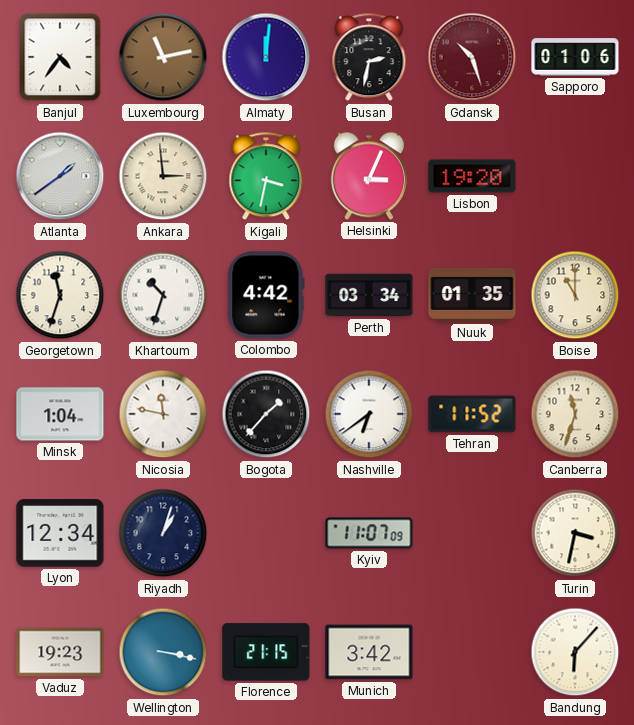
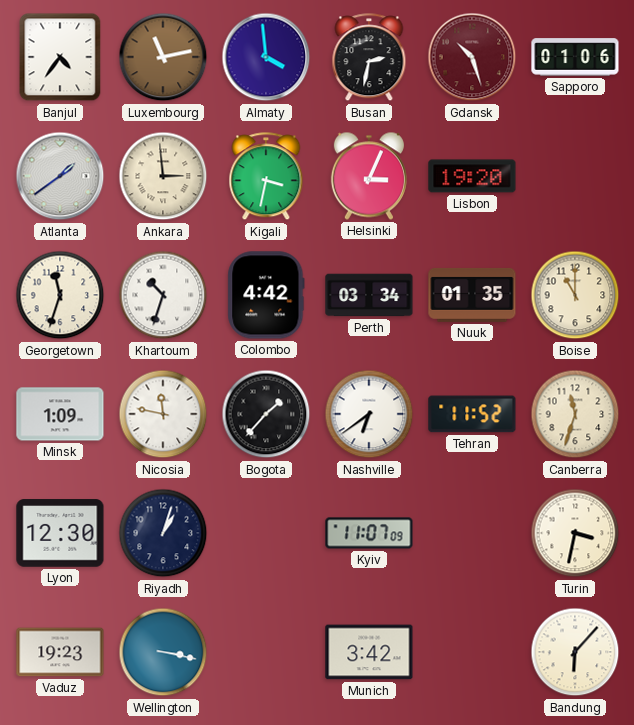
Almaty: 12:01 -> 3:59
Minsk: 1:04 -> 1:09
Lyon: 12:34 -> 12:30
Florence: 21:15 -> none
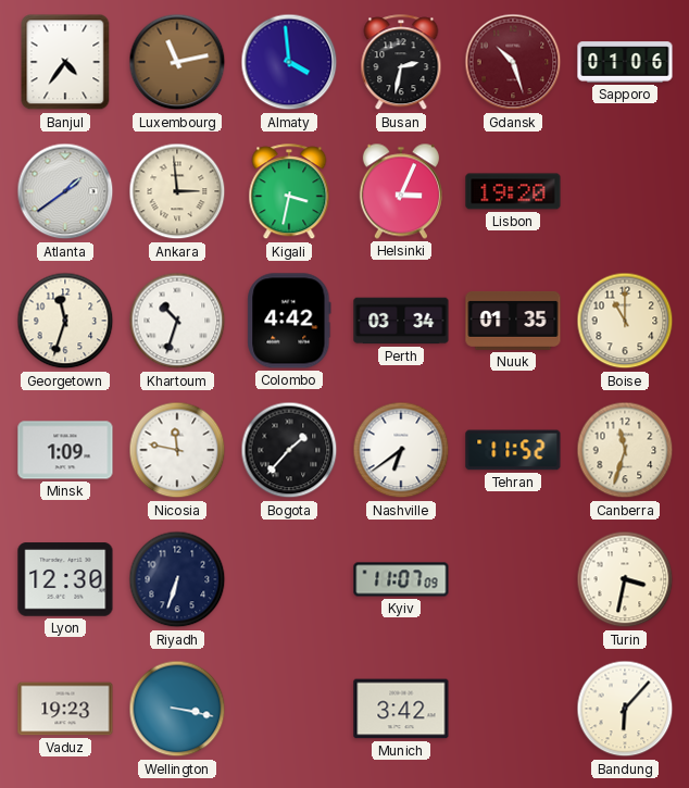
Riyadh: 1:03 -> 6:33
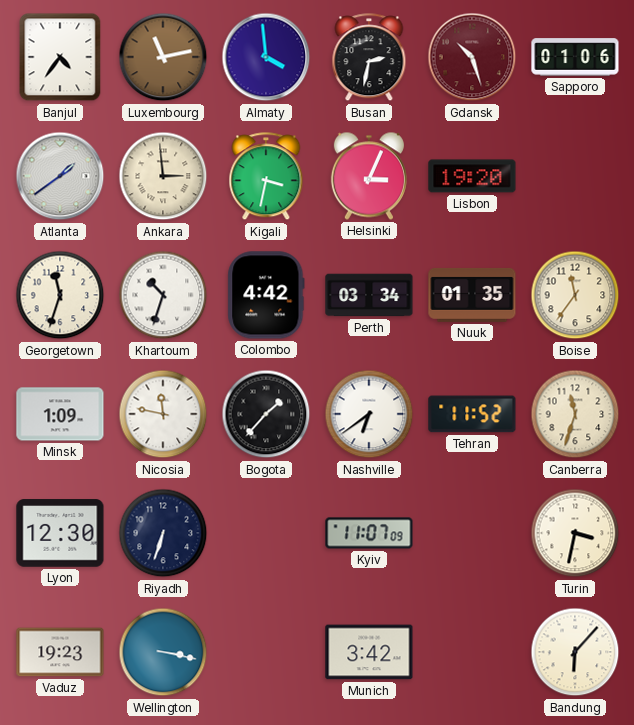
Boise: 11:00 -> 11:36
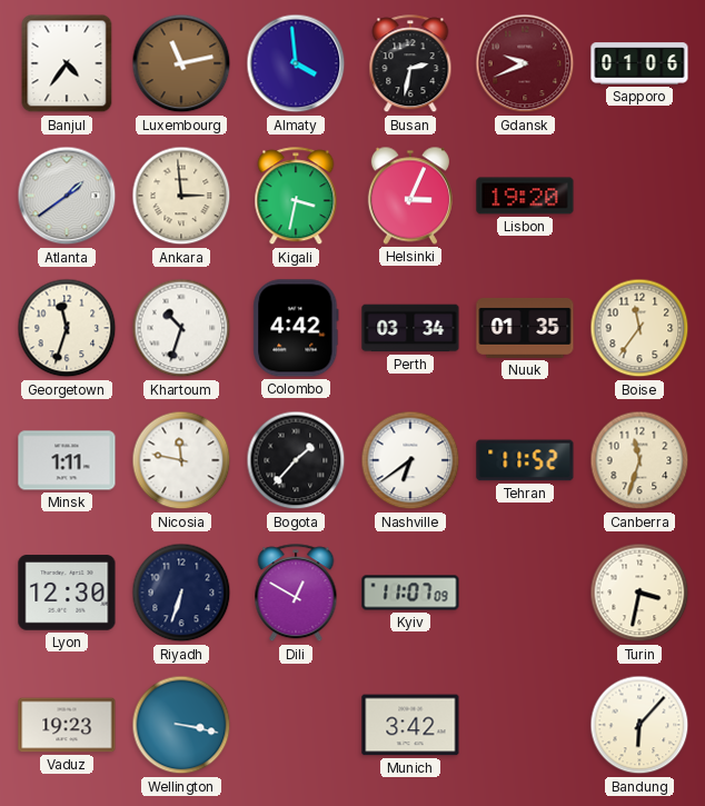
Gdansk: 10:27 -> 9:41
Minsk: 1:09 -> 1:11
Dili: none -> 12:50
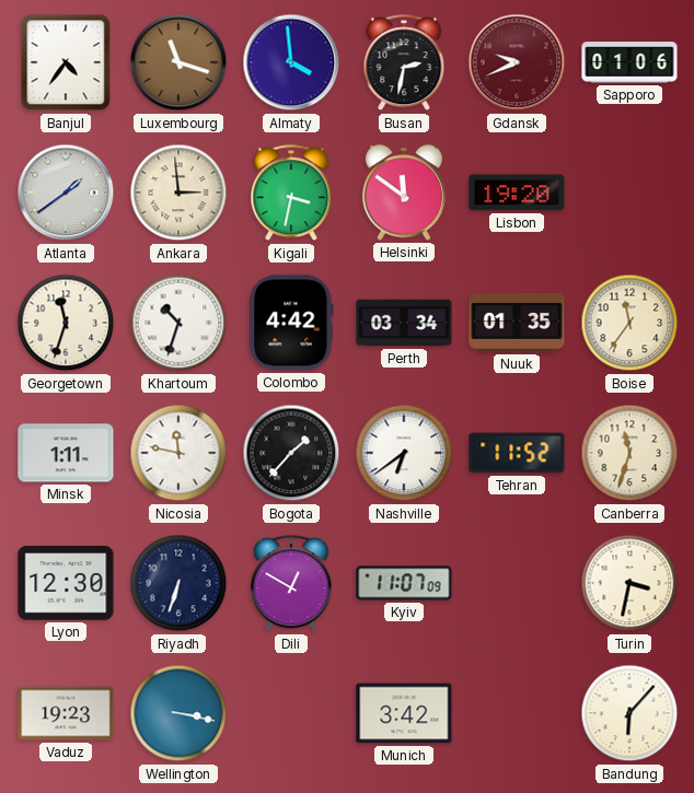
Luxembourg: 11:13 -> 11:18
Helsinki: 3:04 -> 11:51
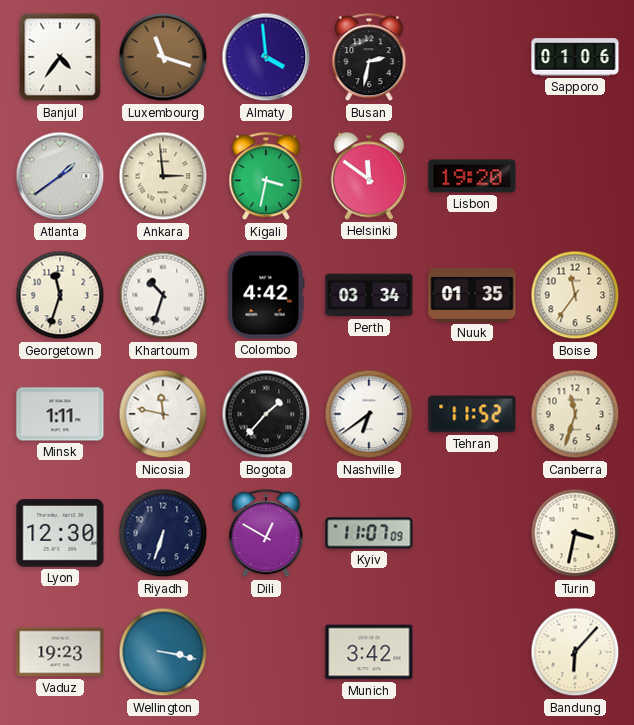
Gdansk: 9:41 -> none
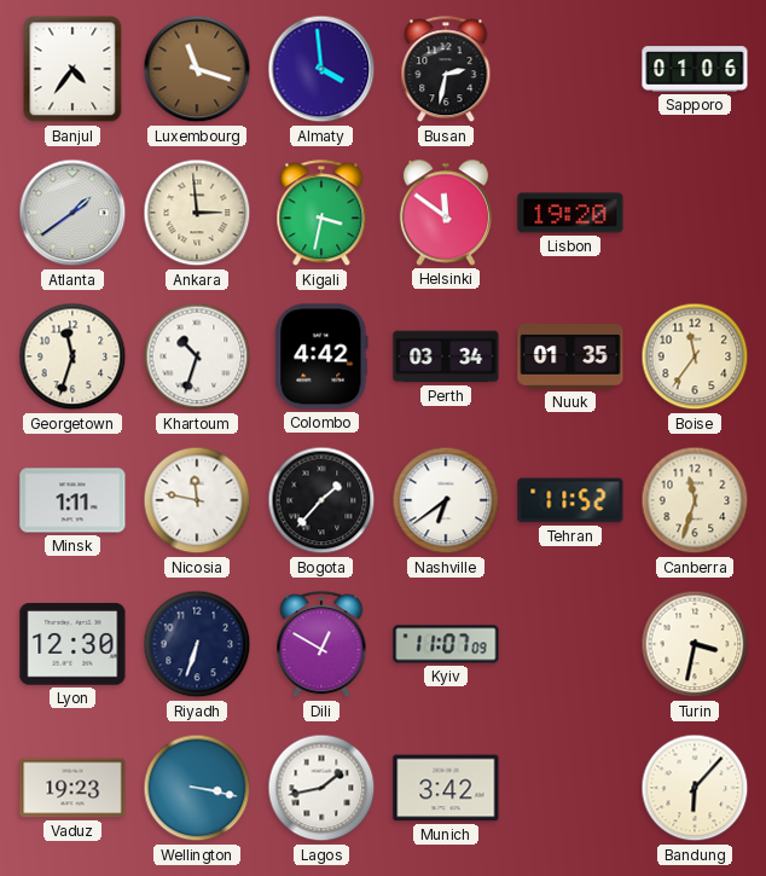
Lagos: none -> 1:43
